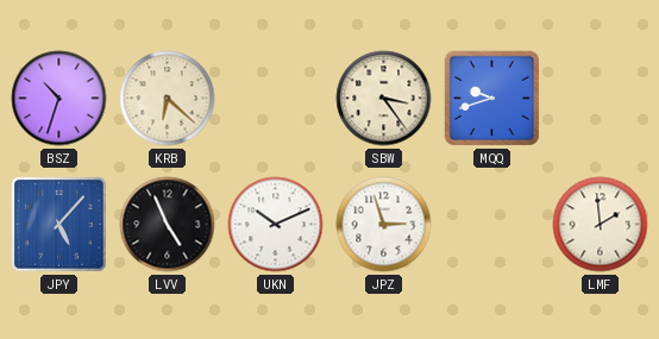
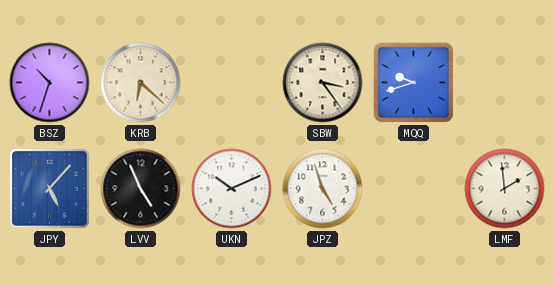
JPZ: 2:57 -> 4:57
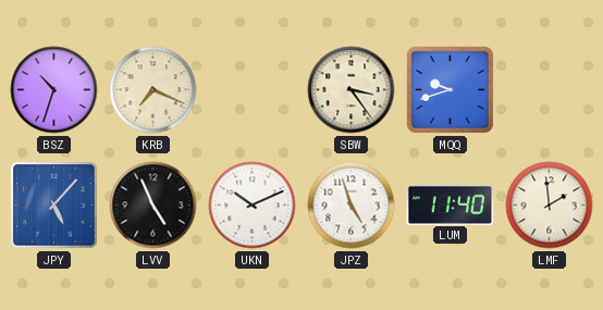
KRB: 6:22 -> 7:19
LUM: none -> 11:40
